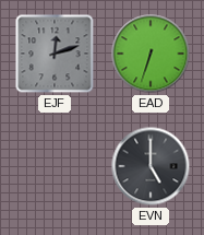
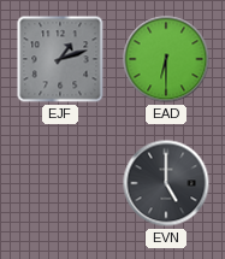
EJF: 12:12 -> 1:12
EAD: 6:33 -> 6:30
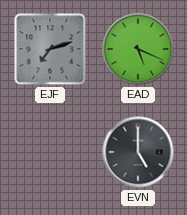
EJF: 1:12 -> 7:12
EAD: 6:30 -> 5:19
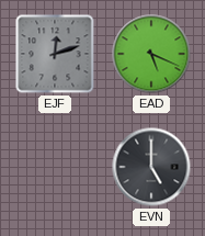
EJF: 7:12 -> 12:12
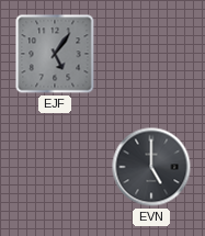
EJF: 12:12 -> 5:06
EAD: 5:19 -> none
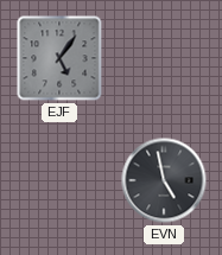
EVN: 5:00 -> 4:58
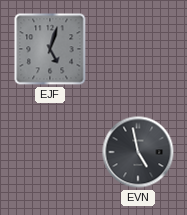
EJF: 5:06 -> 5:03
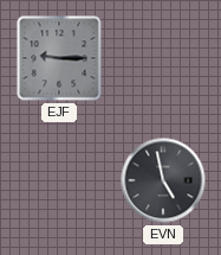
EJF: 5:03 -> 9:15
